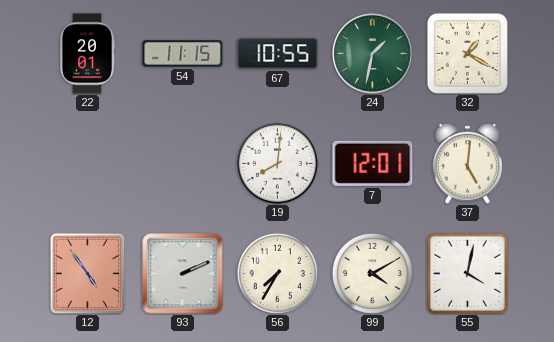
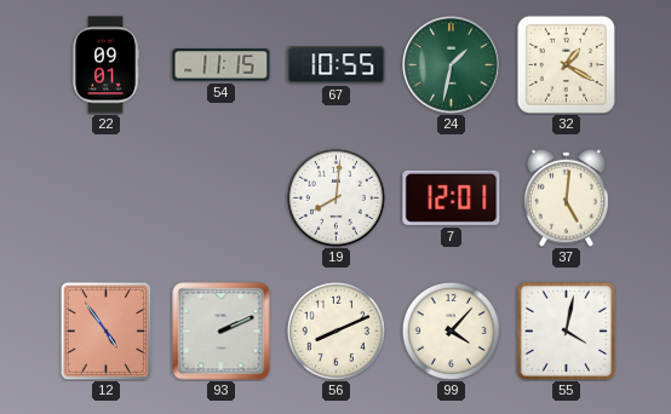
22: 20:01 -> 09:01
56: 7:35 -> 8:11
99: 4:10 -> 4:07
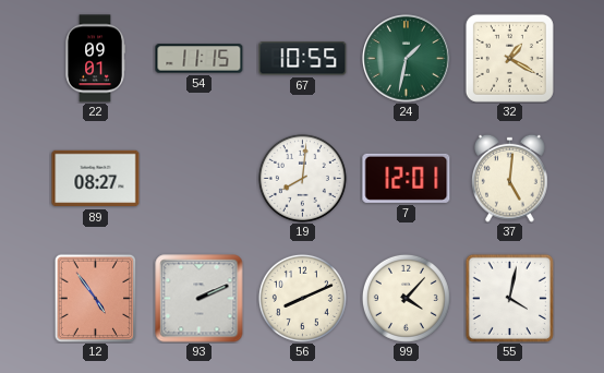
89: none -> 08:27
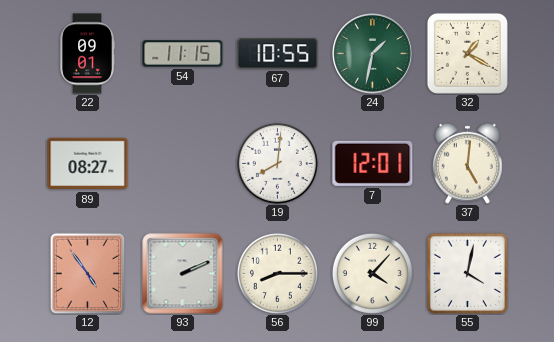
56: 8:11 -> 8:15
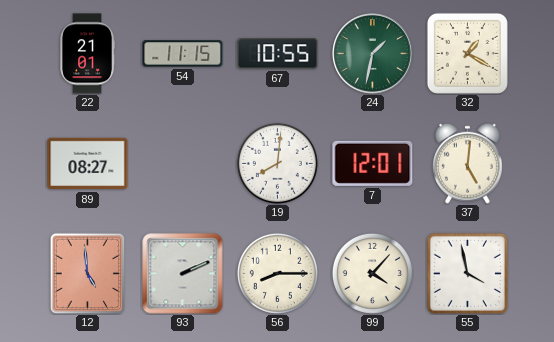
22: 09:01 -> 21:01
12: 4:54 -> 4:59
55: 4:02 -> 3:58
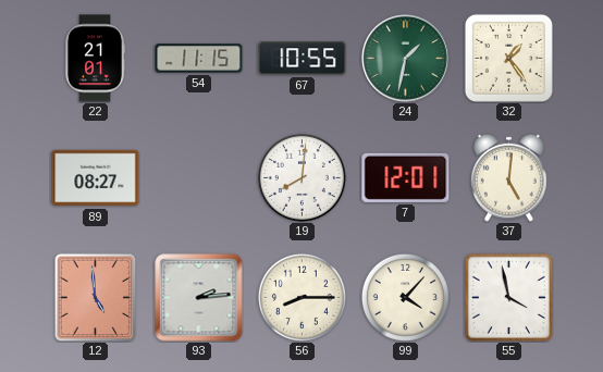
32: 1:20 -> 1:24
93: 2:11 -> 2:14
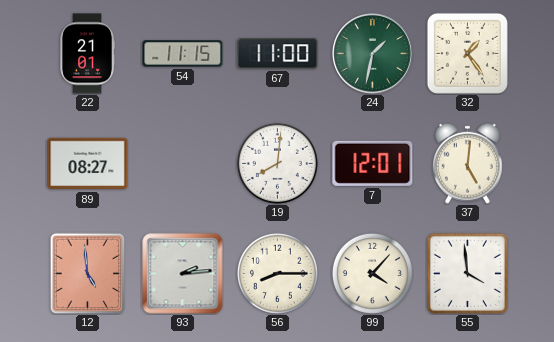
67: 10:55 -> 11:00
55: 3:58 -> 3:59
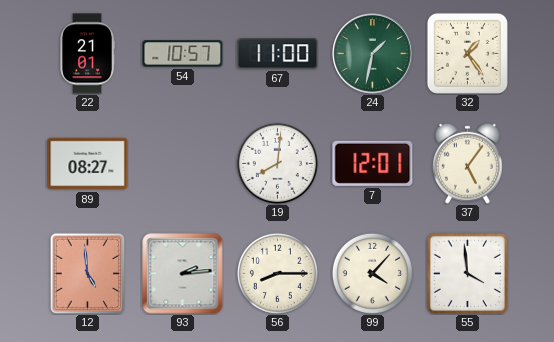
54: 11:15 -> 10:57
37: 5:01 -> 5:06
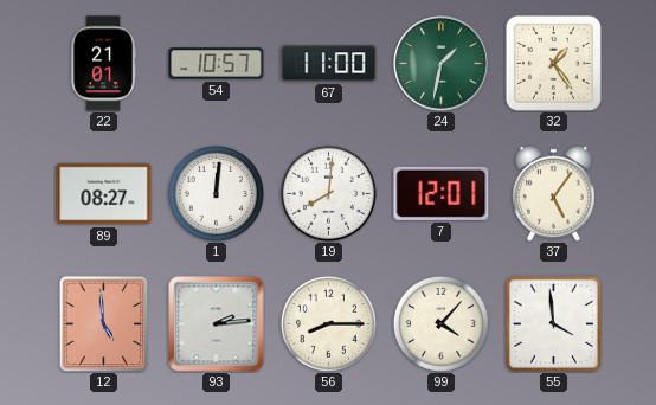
1: none -> 12:01
